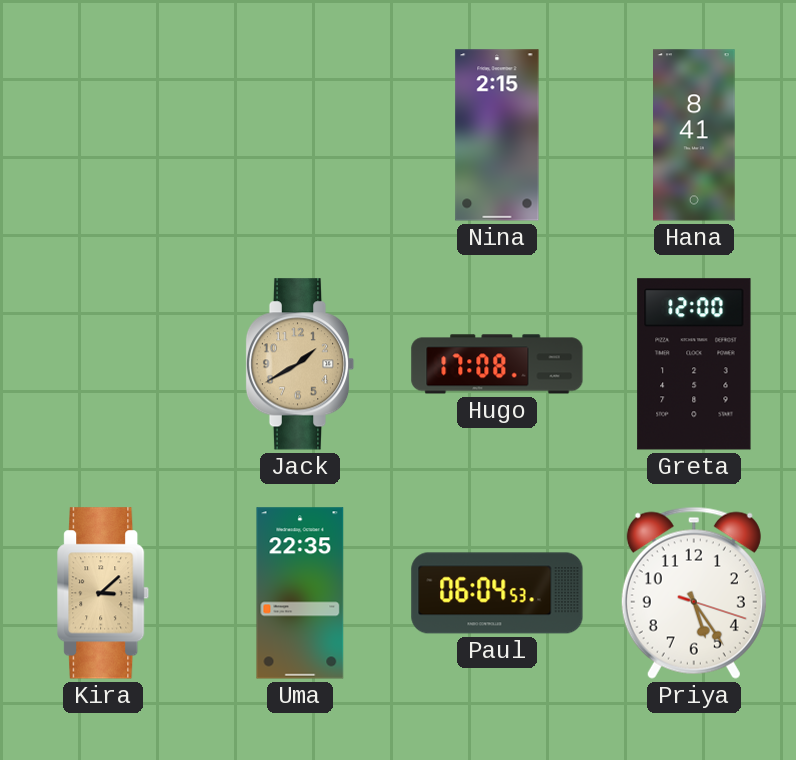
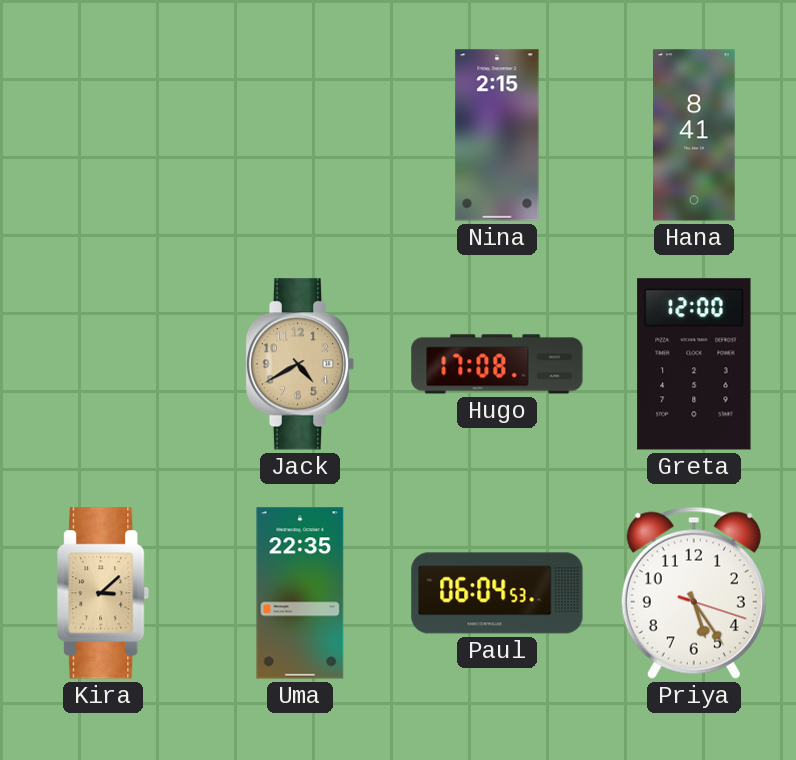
Jack: 1:40 -> 4:40
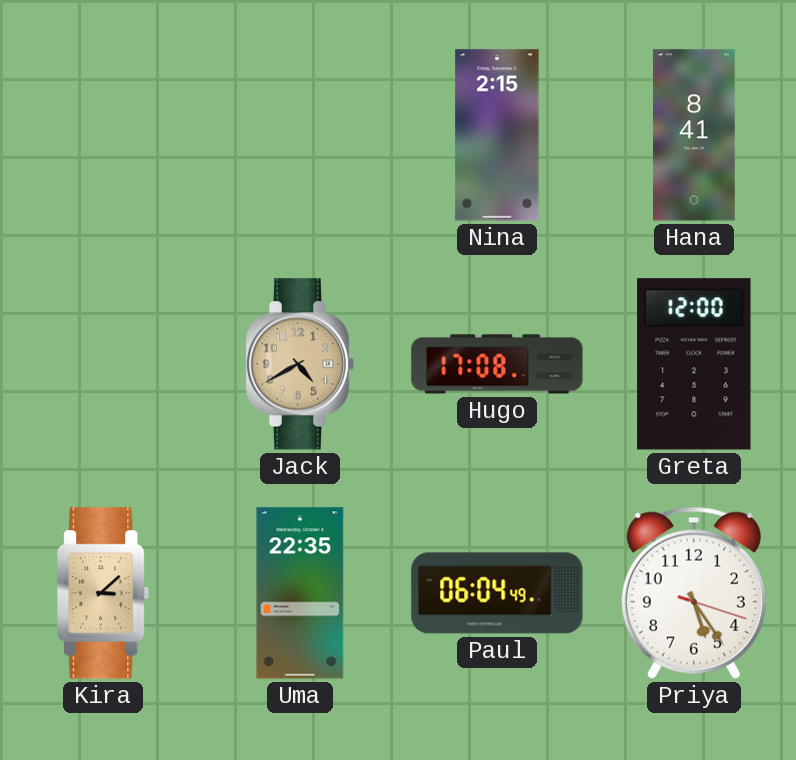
Paul: 06:04:53 -> 06:04:49
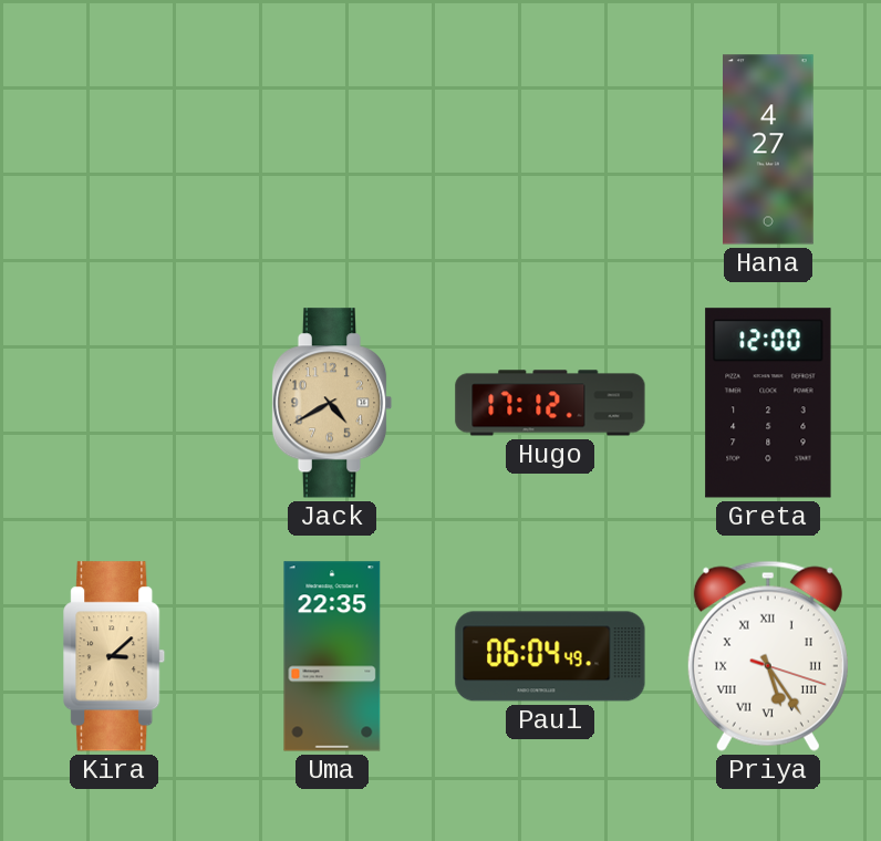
Nina: 2:15 -> none
Hana: 8:41 -> 4:27
Hugo: 17:08 -> 17:12
Priya numerals: Arabic -> Roman
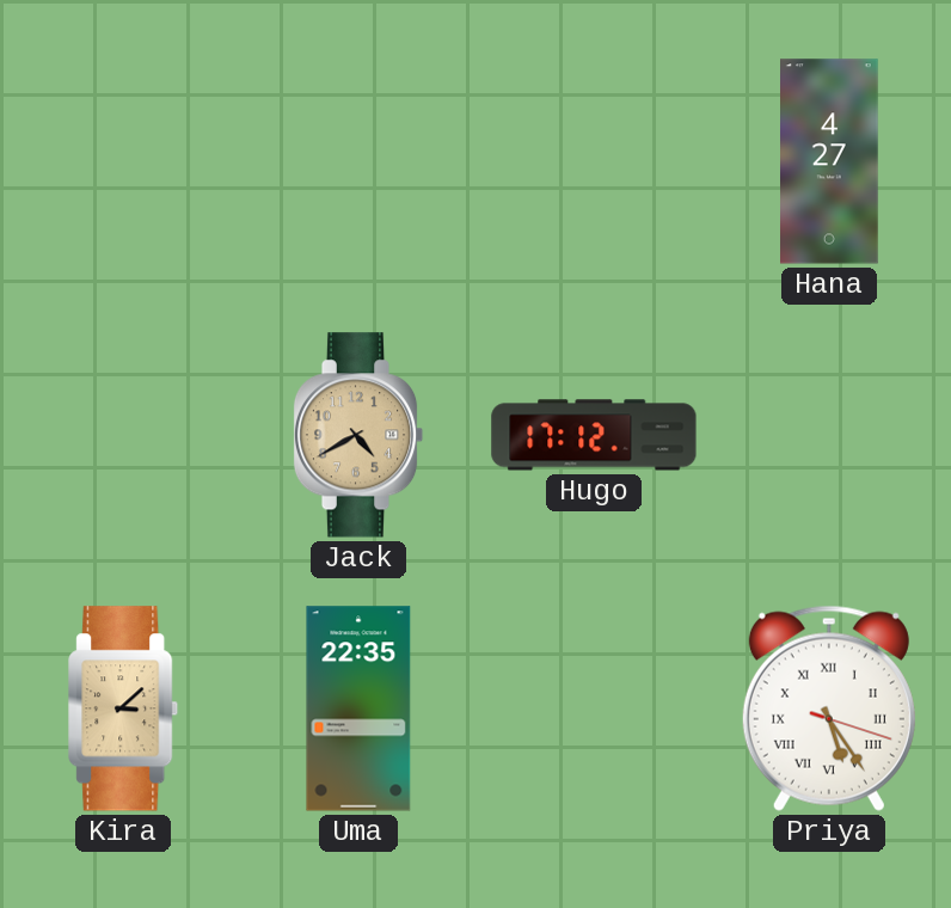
Greta: 12:00 -> none
Paul: 06:04 -> none
